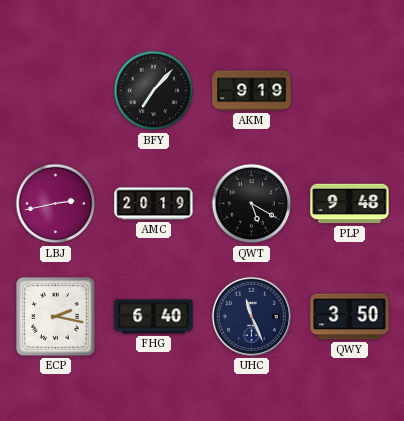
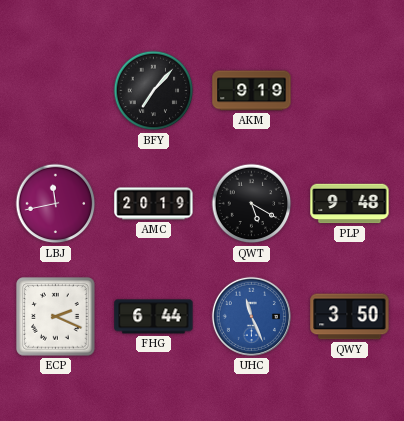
LBJ: 2:43 -> 11:43
ECP: 2:17 -> 2:19
FHG: 6:40 -> 6:44
UHC dial: navy -> blue
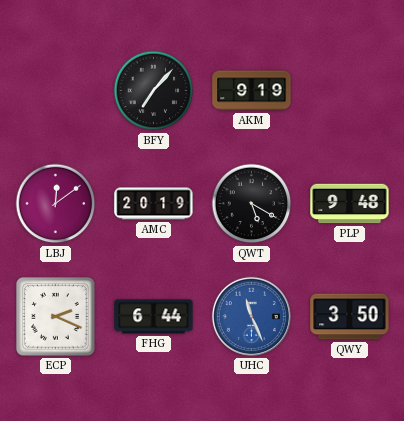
LBJ: 11:43 -> 12:09
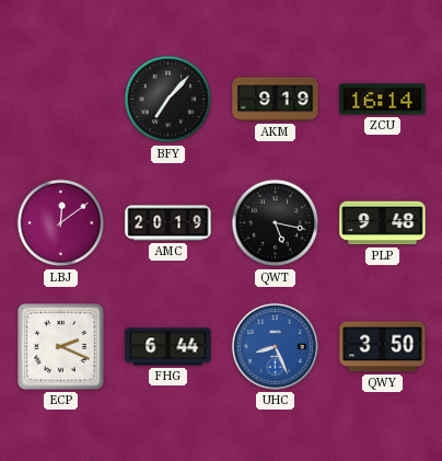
ZCU: none -> 16:14
QWT: 5:20 -> 5:17
UHC: 11:26 -> 8:26
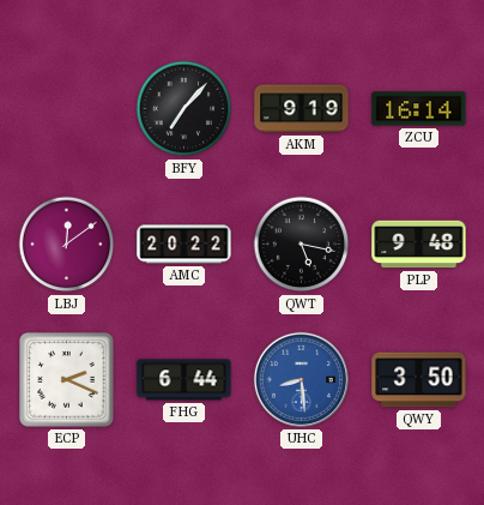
AMC: 20:19 -> 20:22
UHC: 8:26 -> 8:29
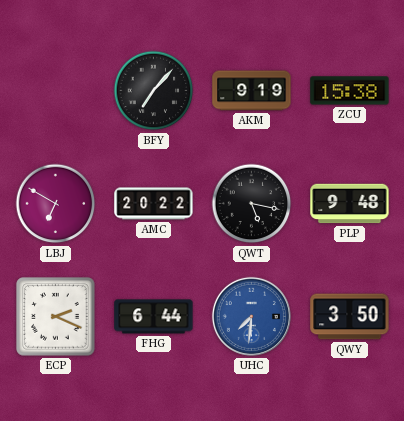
ZCU: 16:14 -> 15:38
LBJ: 12:09 -> 6:50
UHC: 8:29 -> 7:31
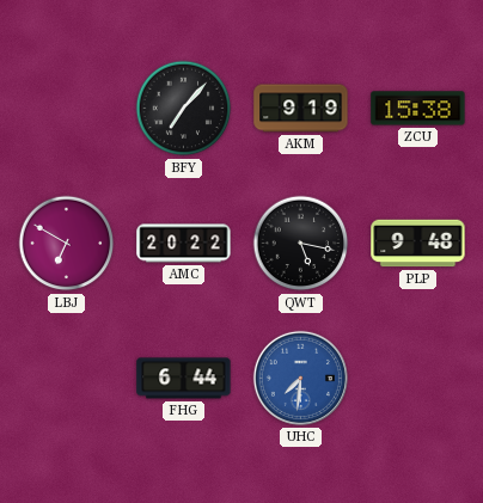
ECP: 2:19 -> none
QWY: 3:50 -> none
